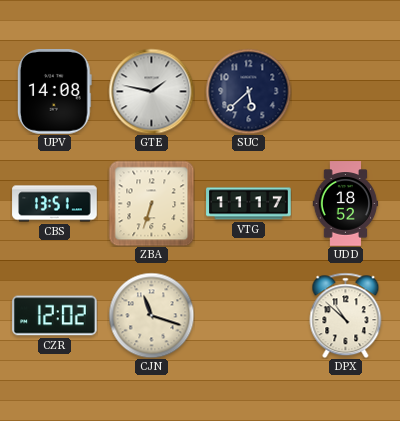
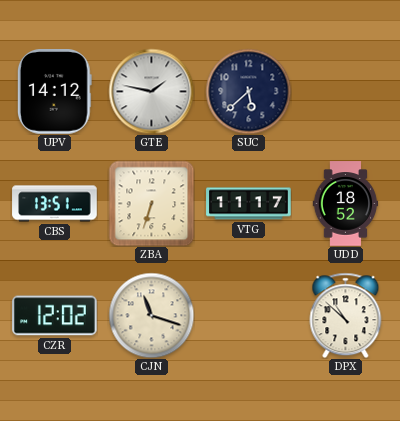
UPV: 14:08 -> 14:12
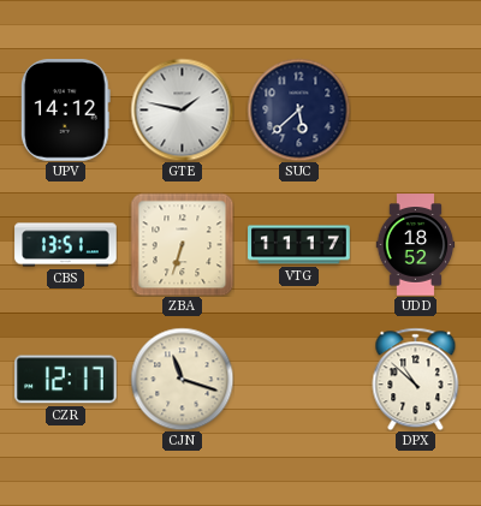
CZR: 12:02 -> 12:17
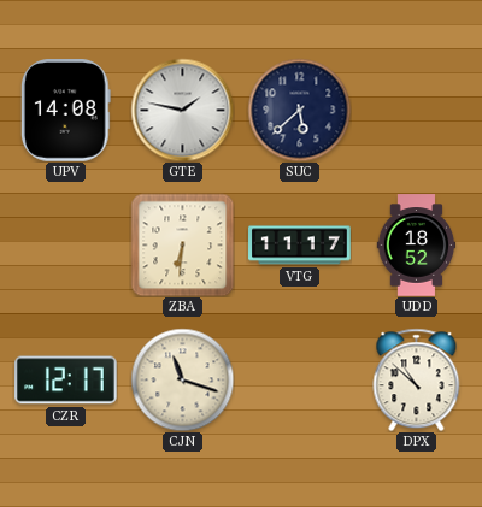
UPV: 14:12 -> 14:08
CBS: 13:51 -> none
ZBA: 6:33 -> 6:31
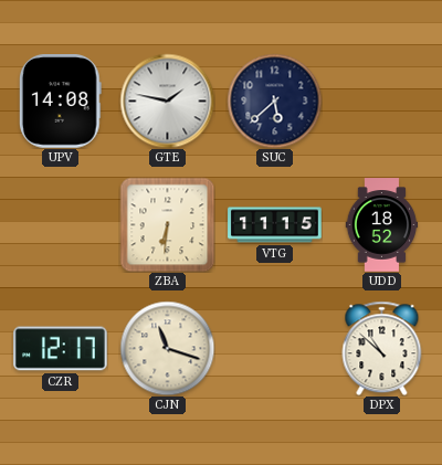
VTG: 11:17 -> 11:15
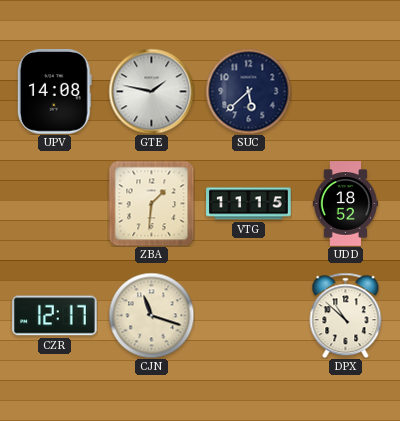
ZBA: 6:31 -> 1:31
